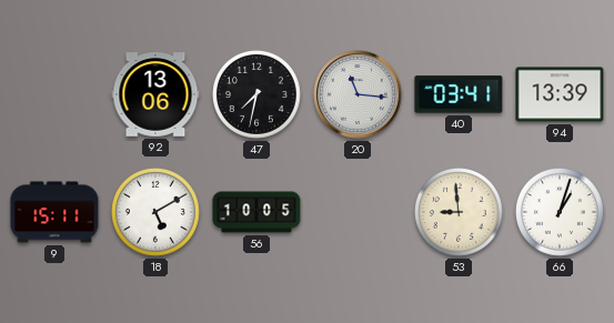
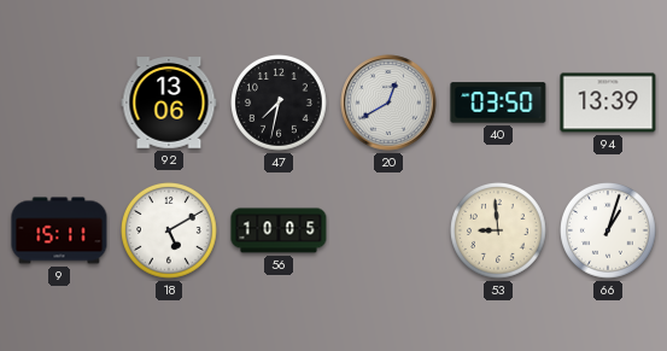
20: 11:16 -> 12:40
40: 03:41 -> 03:50
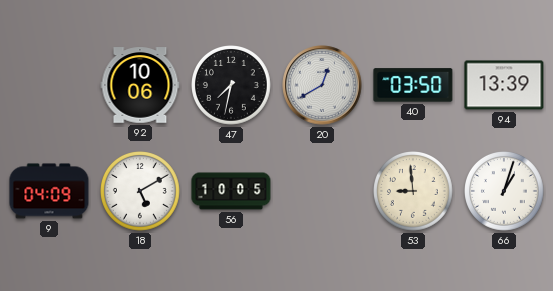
92: 13:06 -> 10:06
9: 15:11 -> 04:09
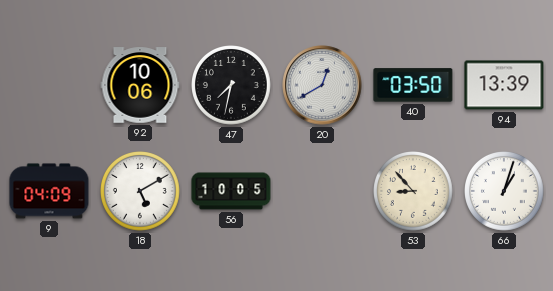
53: 8:59 -> 8:53
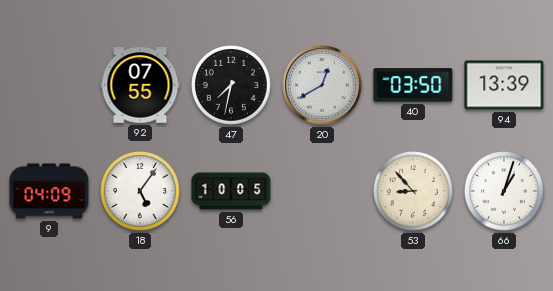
92: 10:06 -> 07:55
18: 5:10 -> 5:06
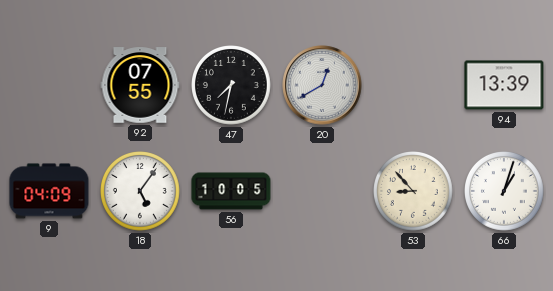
40: 03:50 -> none
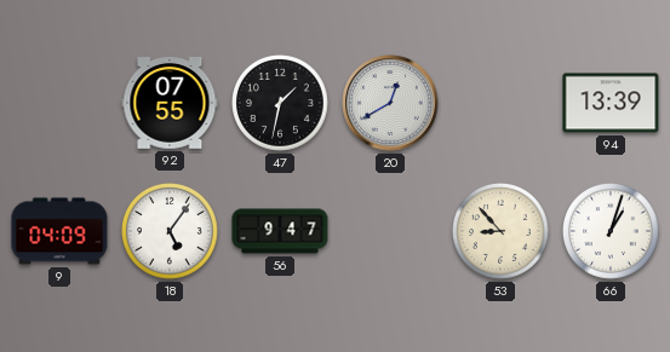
47: 7:32 -> 1:32
56: 10:05 -> 9:47
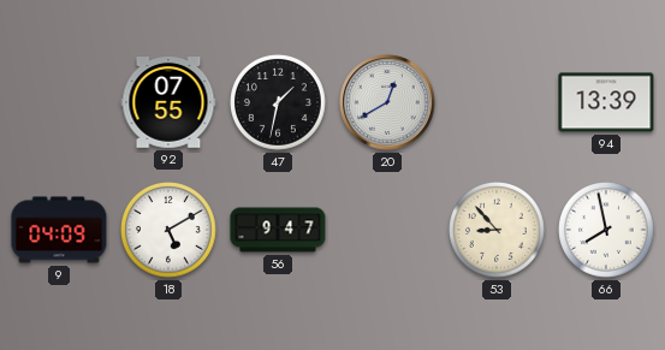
18: 5:06 -> 5:10
66: 1:03 -> 7:58
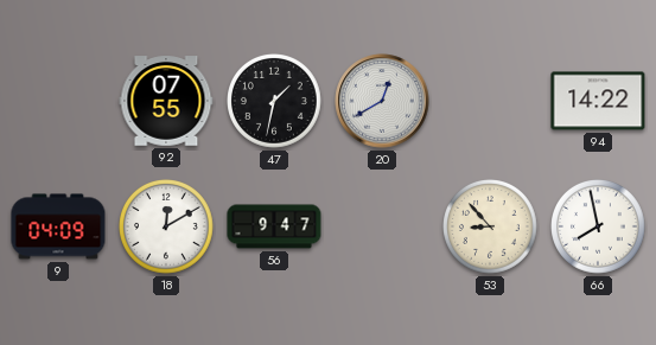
94: 13:39 -> 14:22
18: 5:10 -> 12:10
